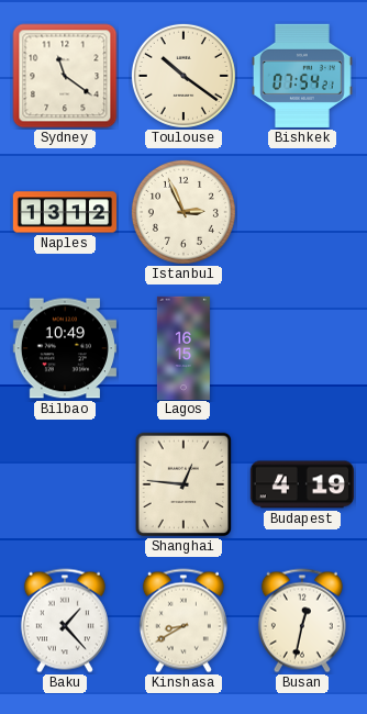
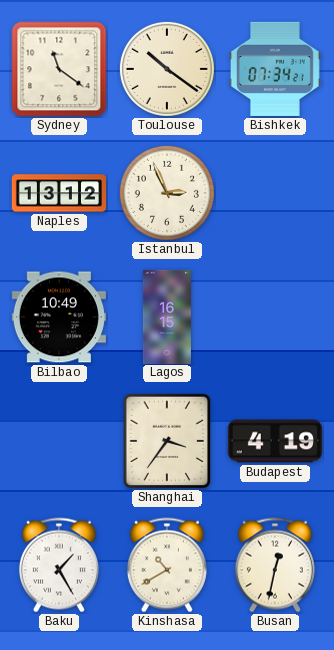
Bishkek: 07:54 -> 07:34
Shanghai: 12:46 -> 3:36
Baku: 1:23 -> 1:25
Kinshasa: 8:40 -> 10:40
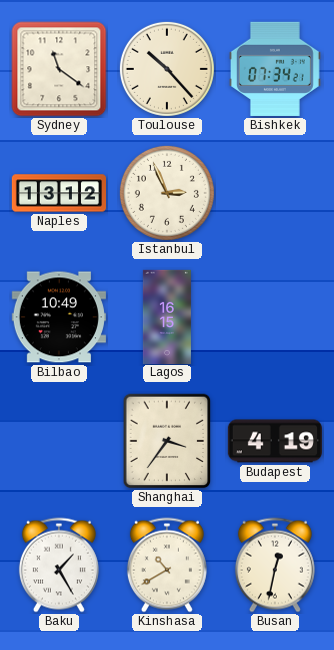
Toulouse: 10:21 -> 10:23
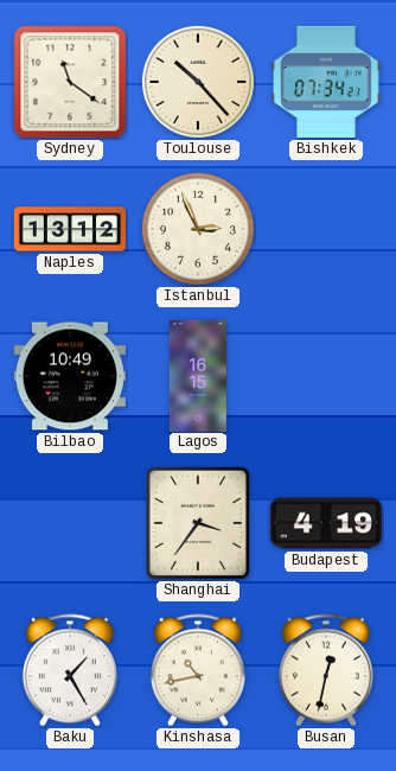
Kinshasa: 10:40 -> 10:43
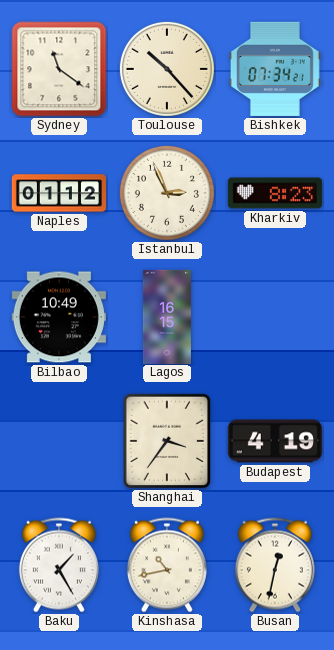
Naples: 13:12 -> 01:12
Kharkiv: none -> 8:23
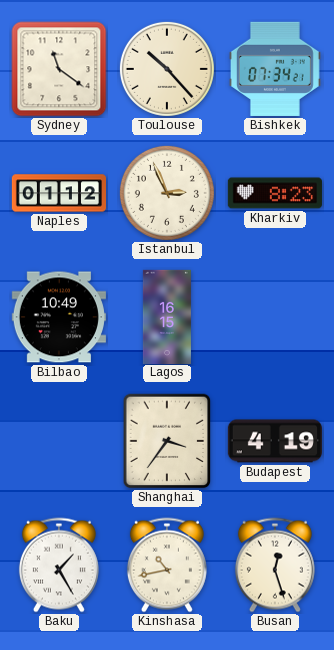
Busan: 12:32 -> 12:27
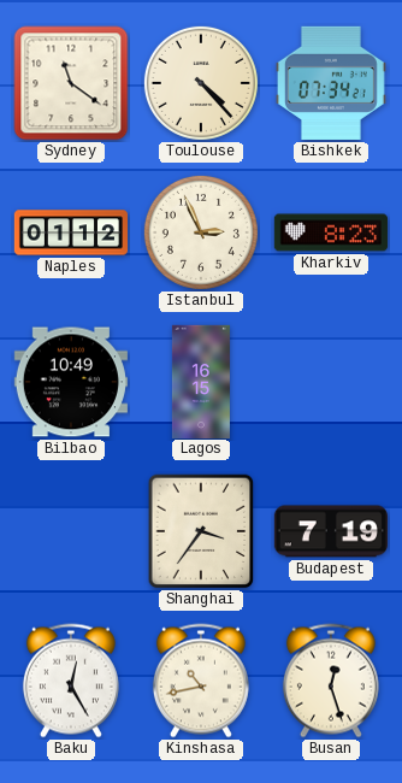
Toulouse: 10:23 -> 4:23
Budapest: 4:19 -> 7:19
Baku: 1:25 -> 12:25
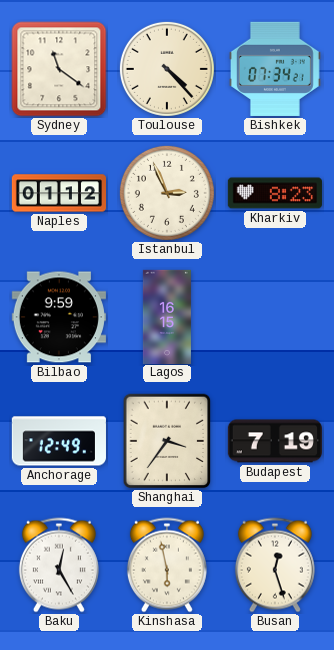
Bilbao: 10:49 -> 9:59
Anchorage: none -> 12:49
Kinshasa: 10:43 -> 5:58
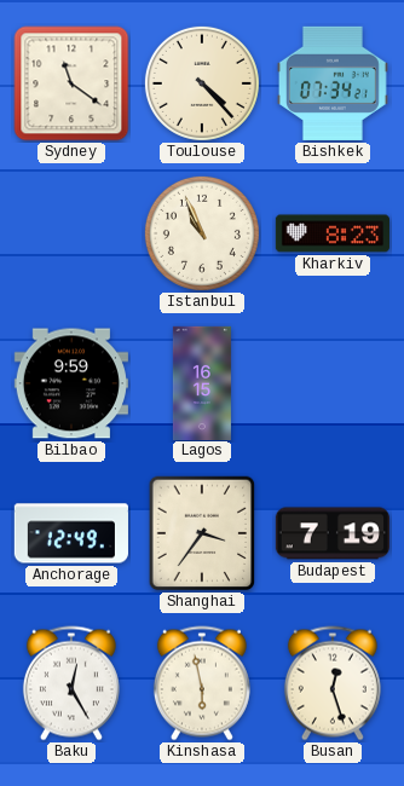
Naples: 01:12 -> none
Istanbul: 2:56 -> 10:56
